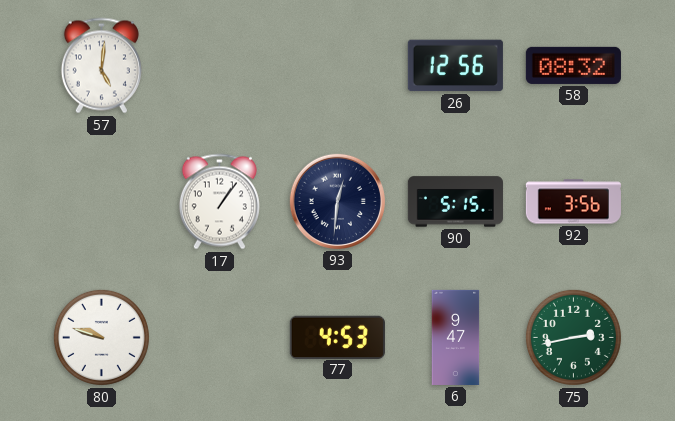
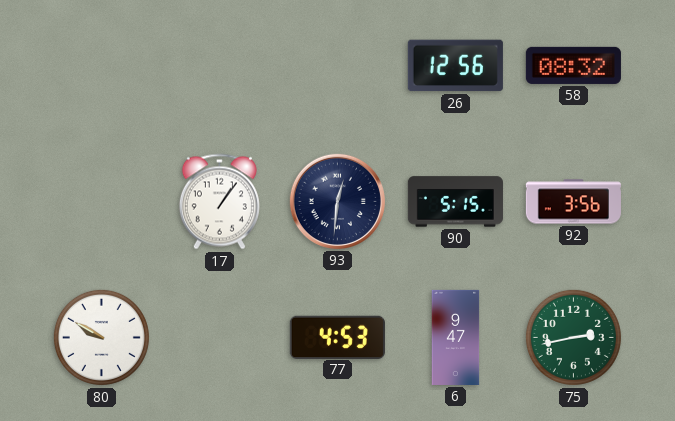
57: 5:01 -> none
80: 9:48 -> 9:50
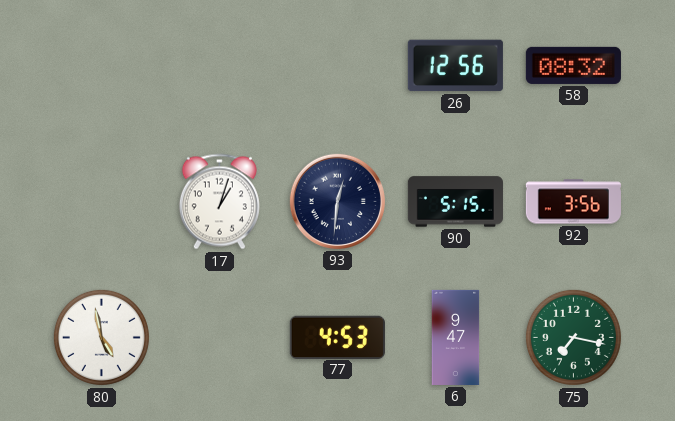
17: 1:06 -> 1:03
80: 9:50 -> 4:58
75: 2:43 -> 7:17
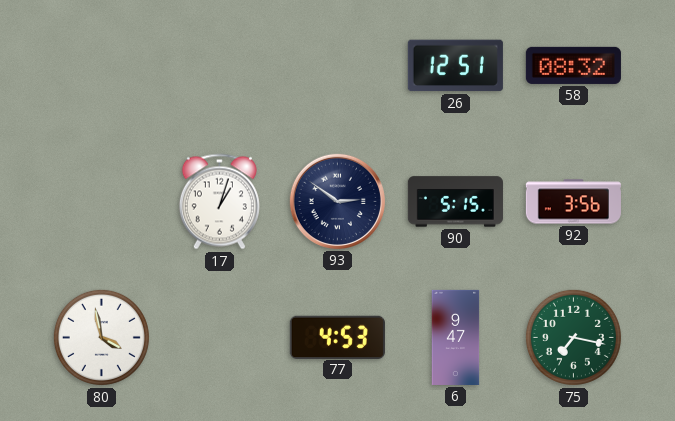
26: 12:56 -> 12:51
93: 12:31 -> 2:51
80: 4:58 -> 3:58
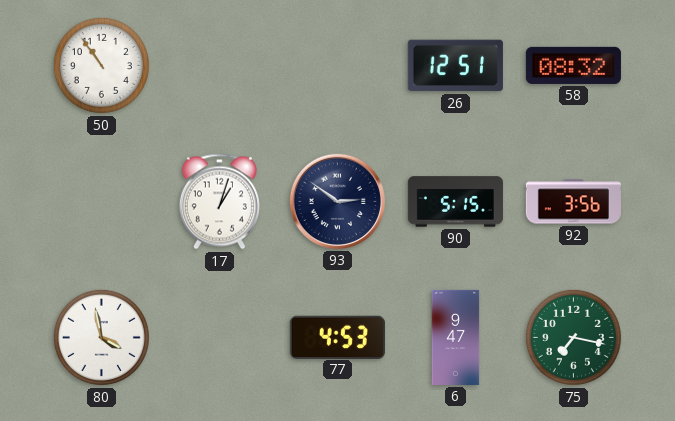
50: none -> 10:54
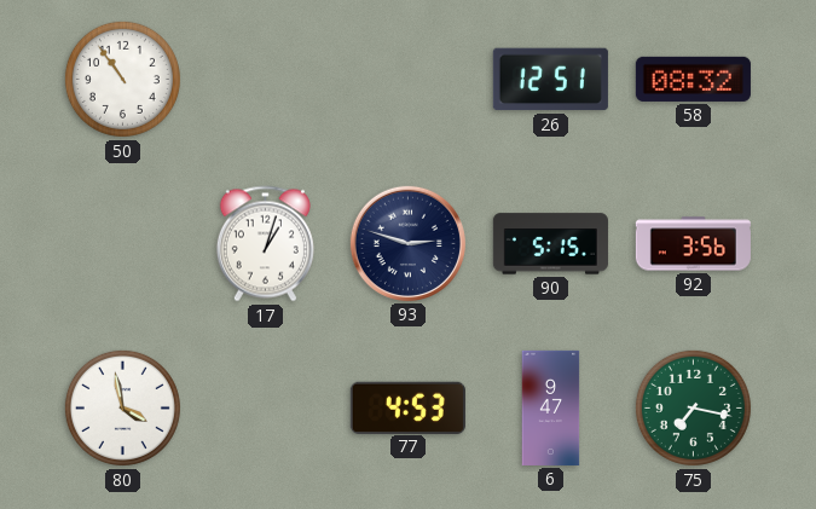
93: 2:51 -> 2:48
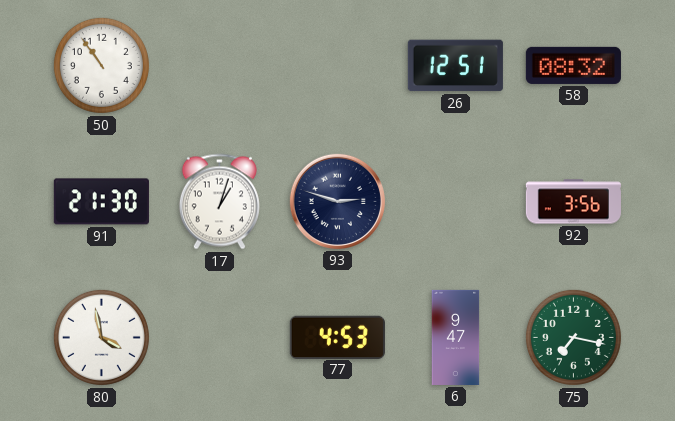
91: none -> 21:30
90: 5:15 -> none
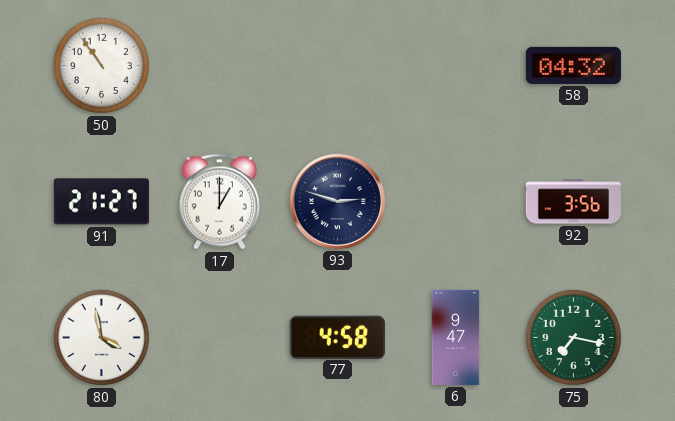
26: 12:51 -> none
58: 08:32 -> 04:32
91: 21:30 -> 21:27
17: 1:03 -> 1:00
77: 4:53 -> 4:58
